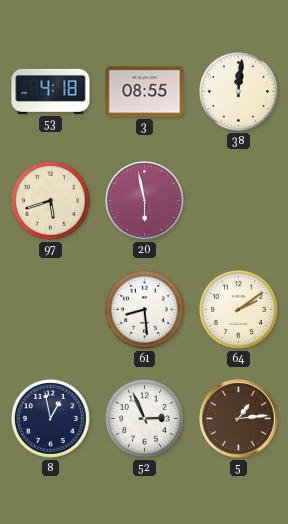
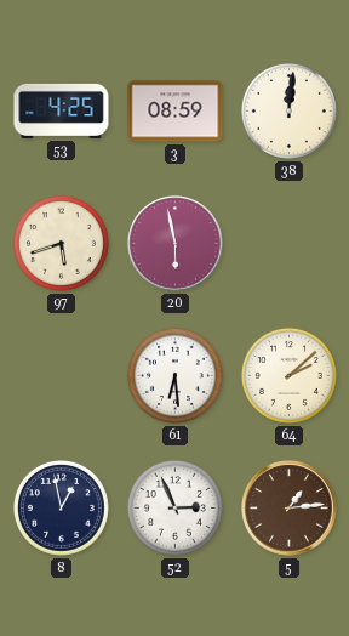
53: 4:18 -> 4:25
3: 08:55 -> 08:59
61: 8:29 -> 6:29
64: 2:09 -> 2:08
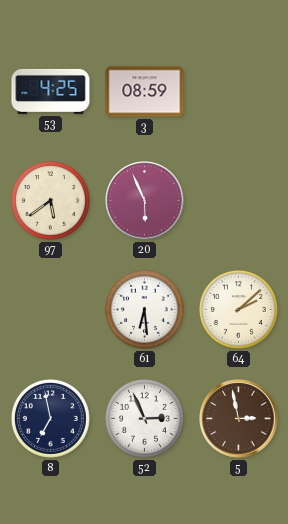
38: 12:01 -> none
97: 5:42 -> 5:39
20: 5:58 -> 5:56
8: 12:58 -> 6:58
5: 1:14 -> 2:58
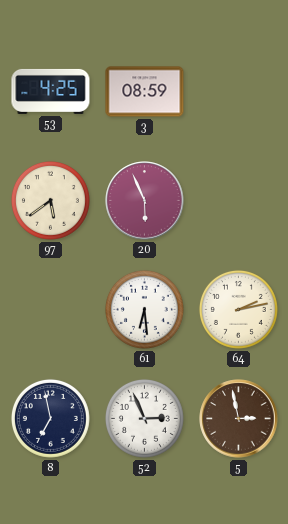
64: 2:08 -> 2:13
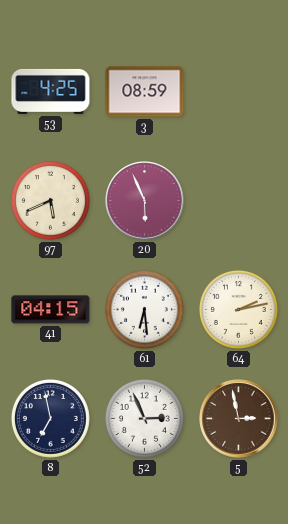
97: 5:39 -> 5:41
41: none -> 04:15
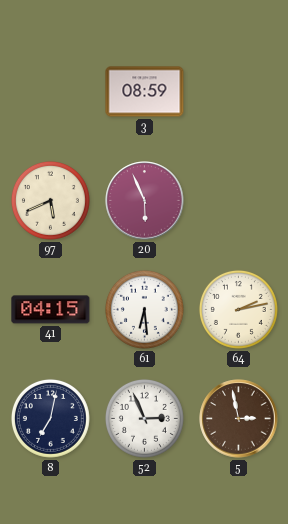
53: 4:25 -> none
8: 6:58 -> 7:02
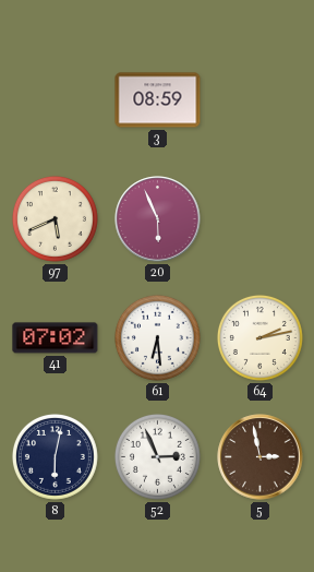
41: 04:15 -> 07:02
8: 7:02 -> 6:02
